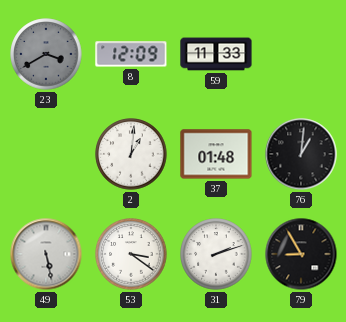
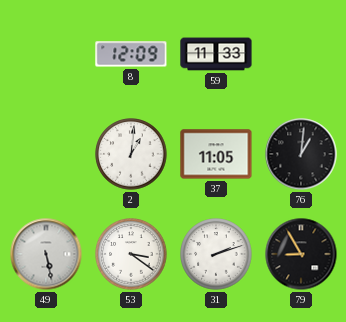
23: 3:40 -> none
37: 01:48 -> 11:05
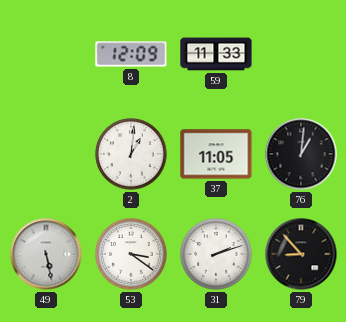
79: 8:55 -> 8:53
